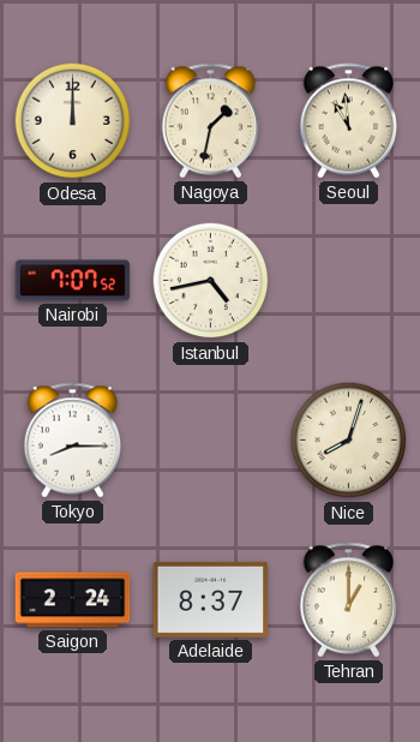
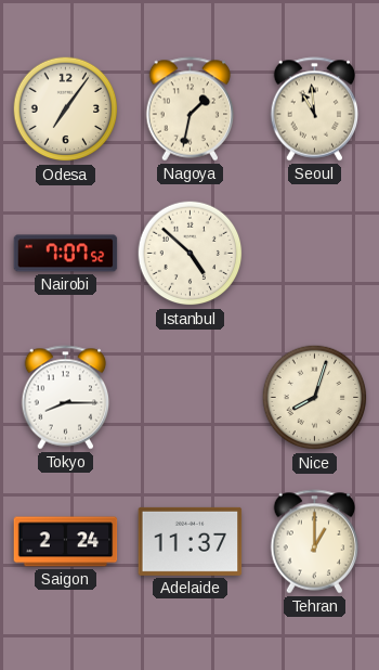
Odesa: 12:00 -> 7:06
Istanbul: 4:43 -> 4:52
Adelaide: 8:37 -> 11:37
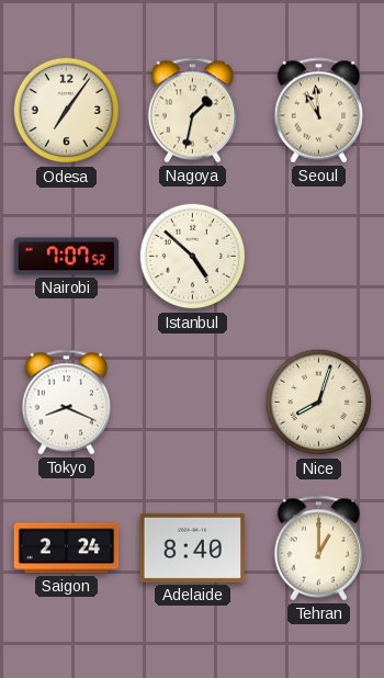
Tokyo: 8:15 -> 8:19
Adelaide: 11:37 -> 8:40
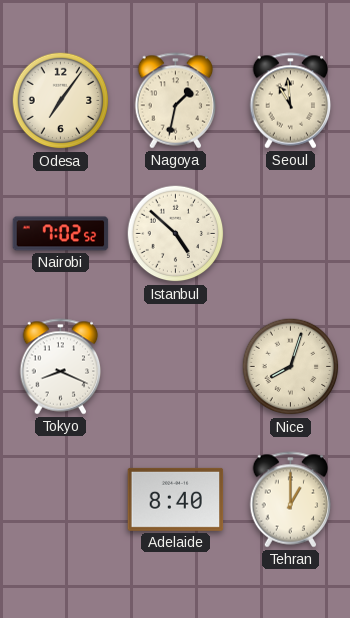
Nairobi: 7:07 -> 7:02
Saigon: 2:24 -> none
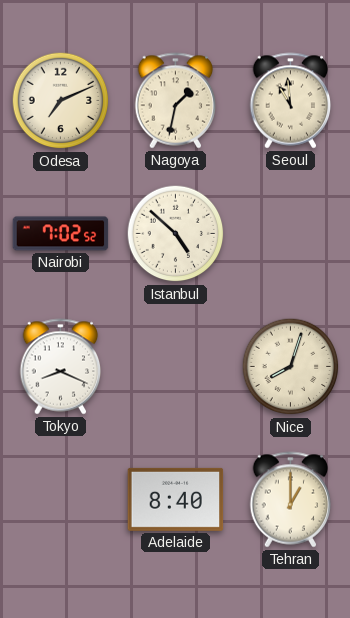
Odesa: 7:06 -> 7:11
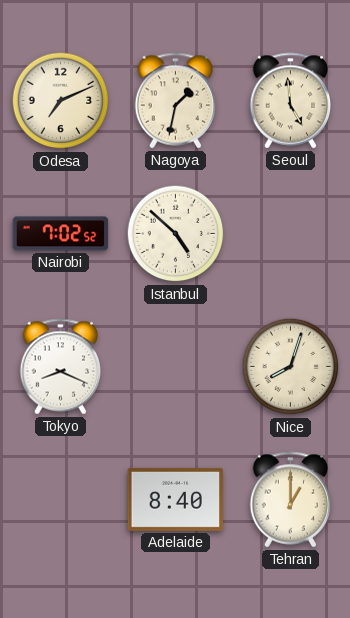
Seoul: 10:59 -> 4:59
